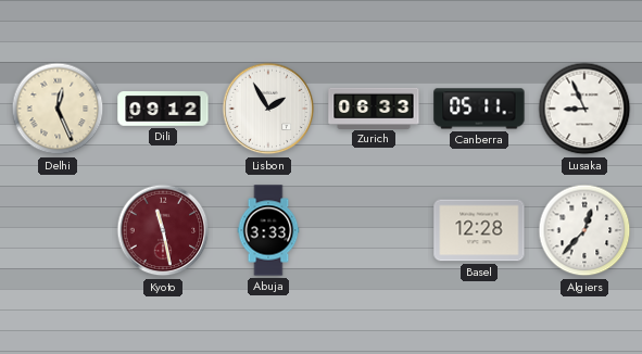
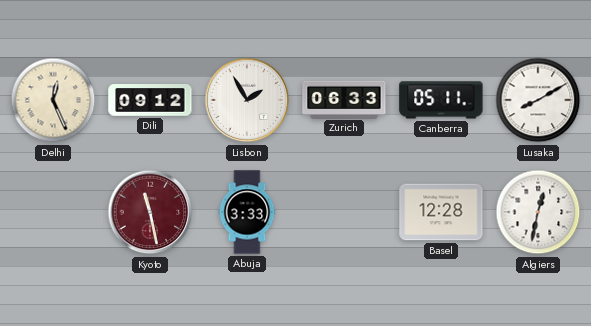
Lusaka: 8:56 -> 8:10
Algiers: 12:37 -> 12:32
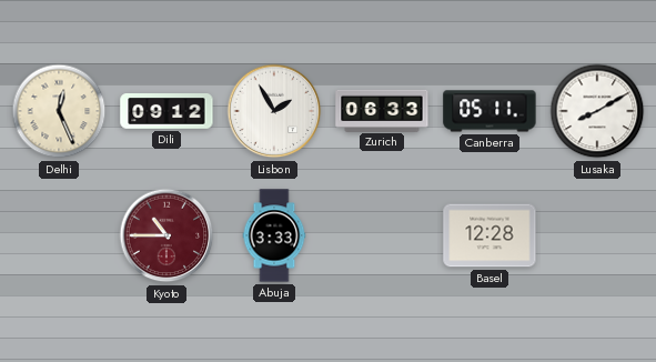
Kyoto: 11:28 -> 10:45
Algiers: 12:32 -> none
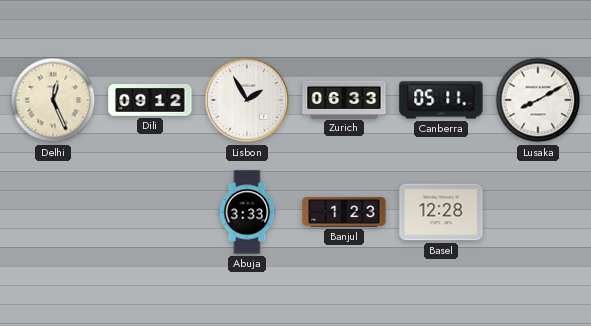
Kyoto: 10:45 -> none
Banjul: none -> 1:23
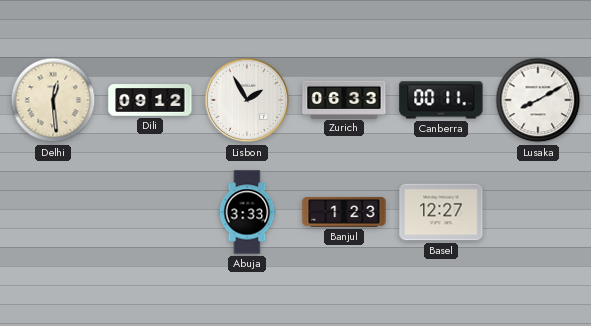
Delhi: 12:26 -> 12:29
Canberra: 05:11 -> 00:11
Basel: 12:28 -> 12:27
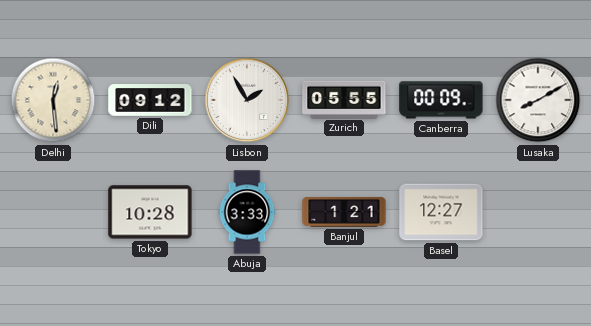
Zurich: 06:33 -> 05:55
Canberra: 00:11 -> 00:09
Tokyo: none -> 10:28
Banjul: 1:23 -> 1:21
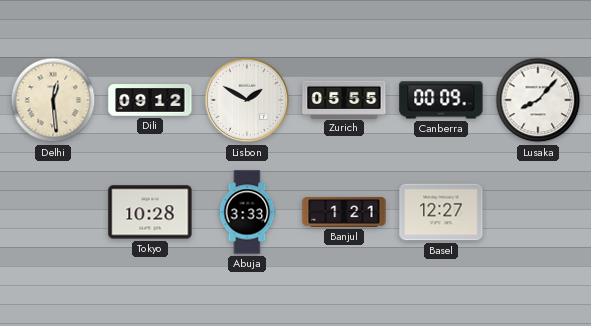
Lisbon: 1:55 -> 1:50
Lusaka: 8:10 -> 8:07
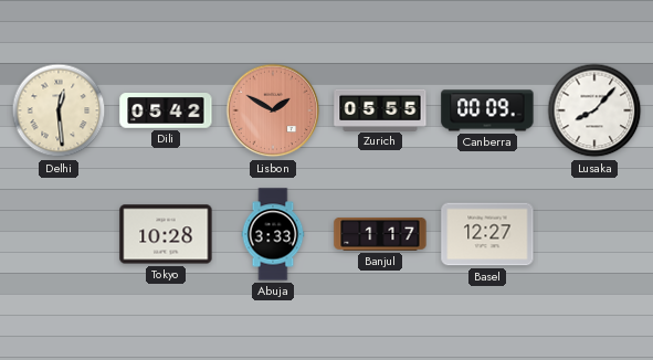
Dili: 09:12 -> 05:42
Lisbon dial: white -> salmon
Banjul: 1:21 -> 1:17
